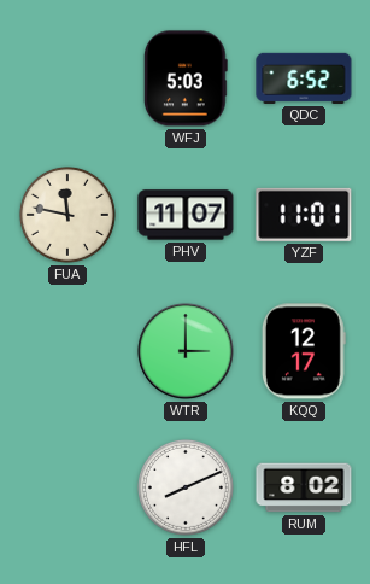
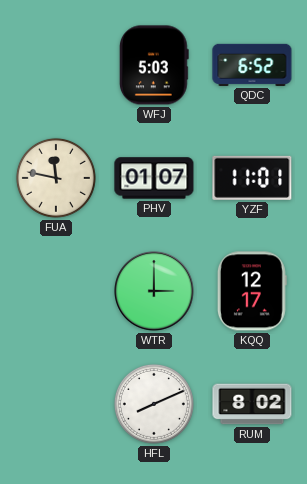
PHV: 11:07 -> 01:07
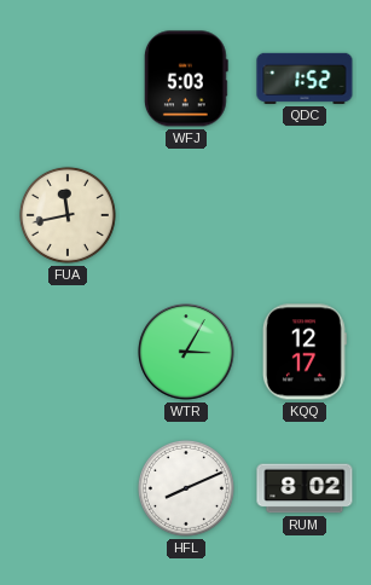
QDC: 6:52 -> 1:52
FUA: 11:47 -> 11:43
PHV: 01:07 -> none
YZF: 11:01 -> none
WTR: 3:00 -> 3:05
